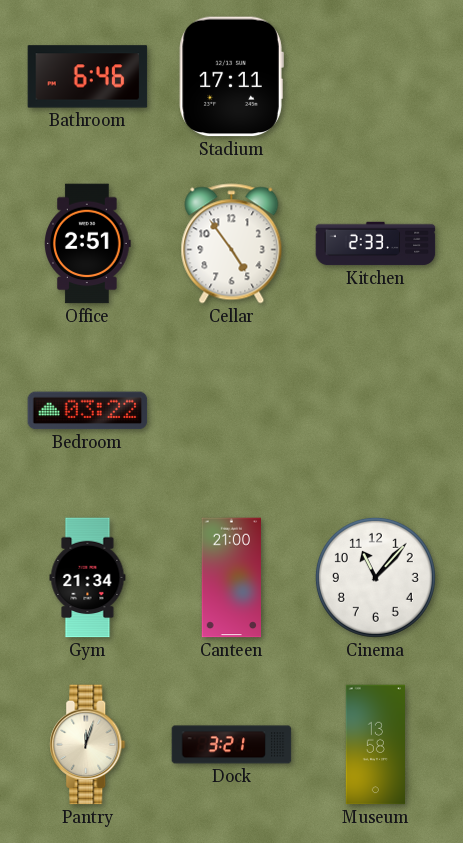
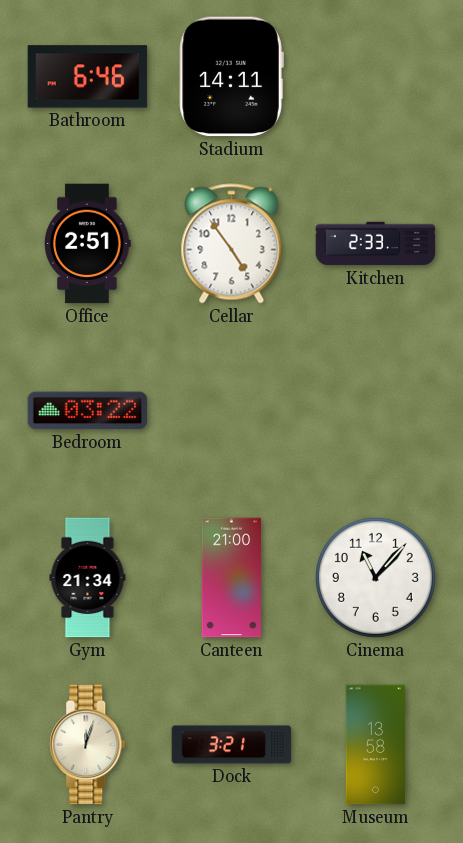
Stadium: 17:11 -> 14:11
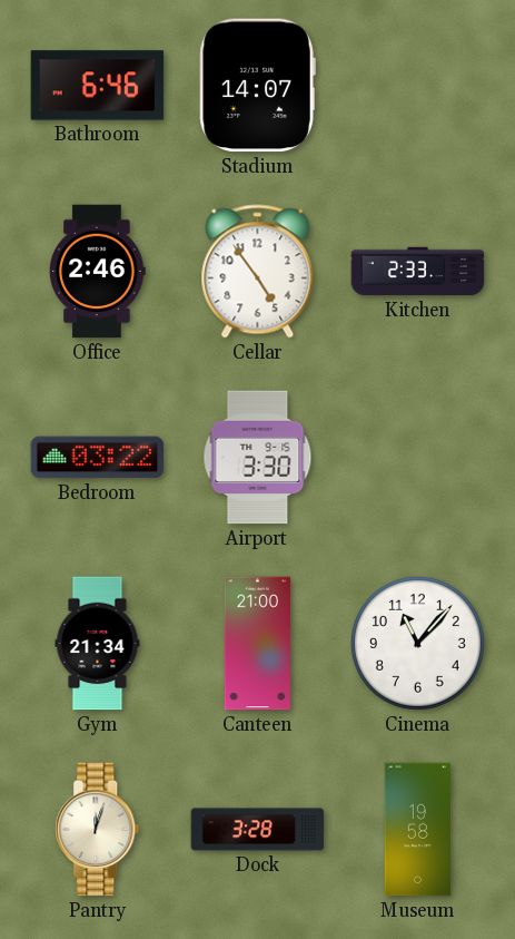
Stadium: 14:11 -> 14:07
Office: 2:51 -> 2:46
Airport: none -> 3:30
Dock: 3:21 -> 3:28
Museum: 13:58 -> 19:58
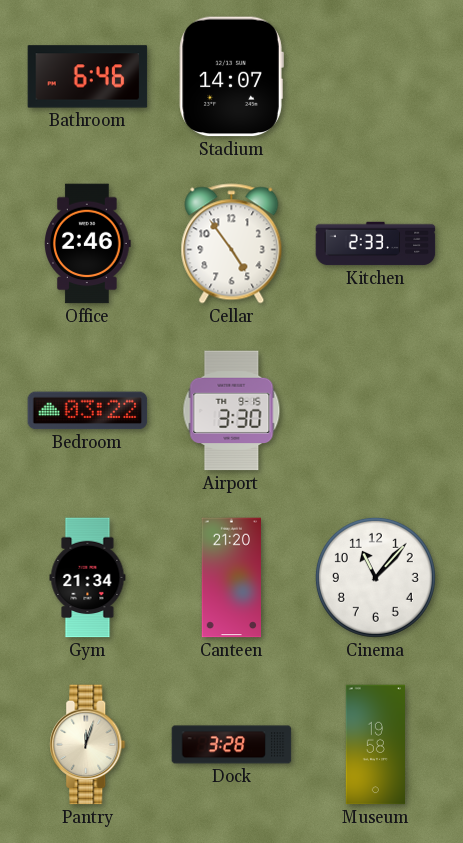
Canteen: 21:00 -> 21:20
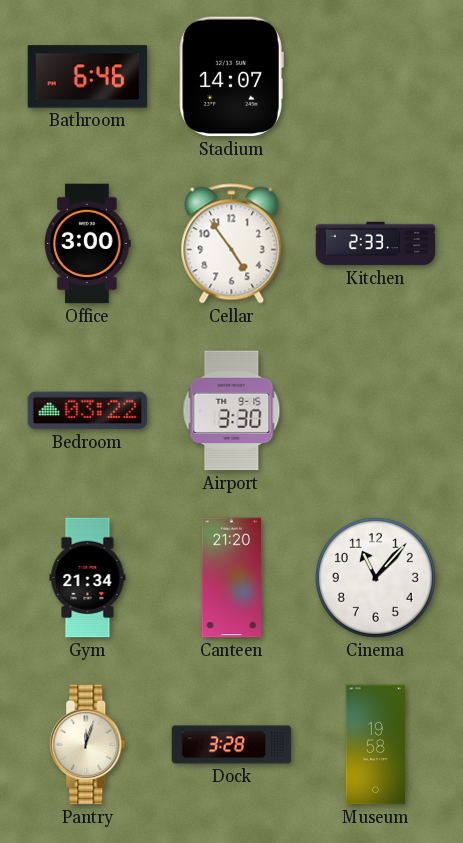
Office: 2:46 -> 3:00
